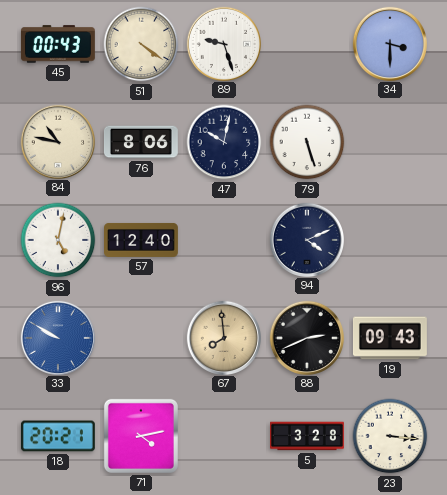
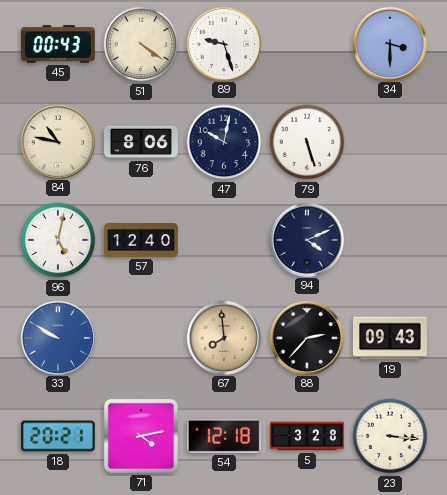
88: 2:41 -> 2:37
54: none -> 12:18
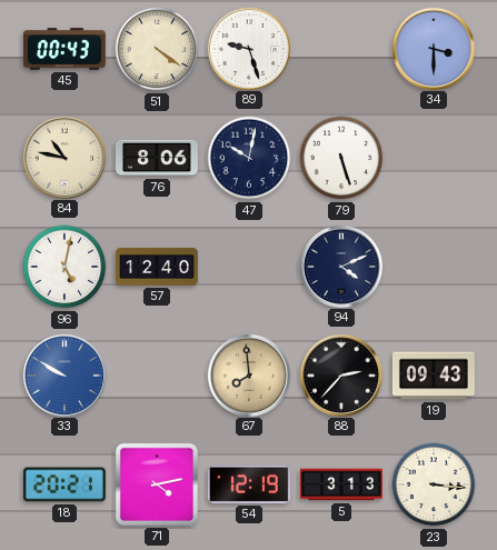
54: 12:18 -> 12:19
5: 3:28 -> 3:13
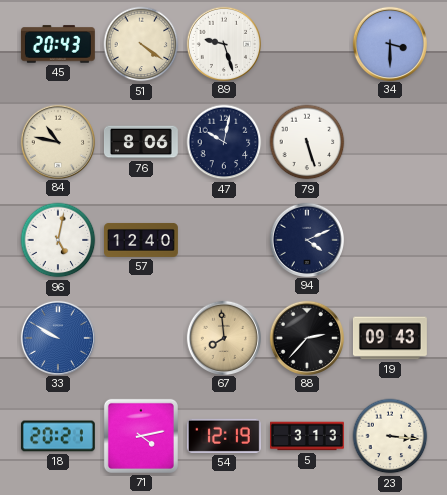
45: 00:43 -> 20:43
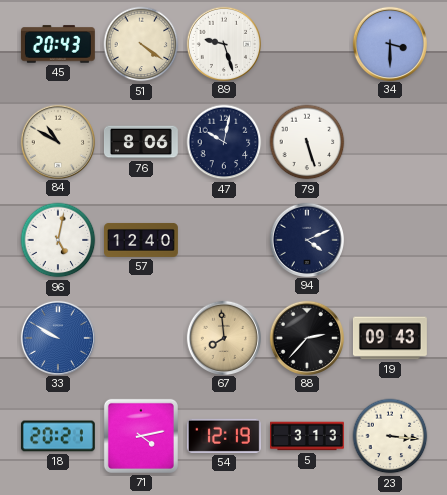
84: 10:47 -> 10:50
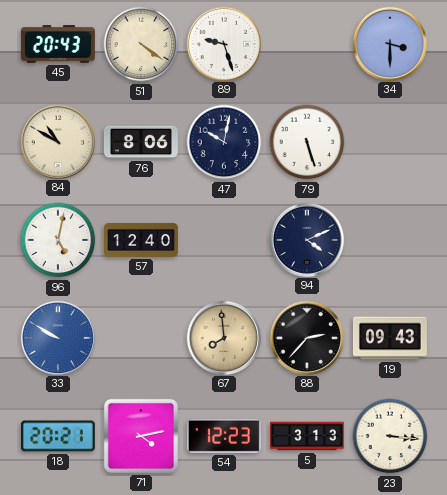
54: 12:19 -> 12:23
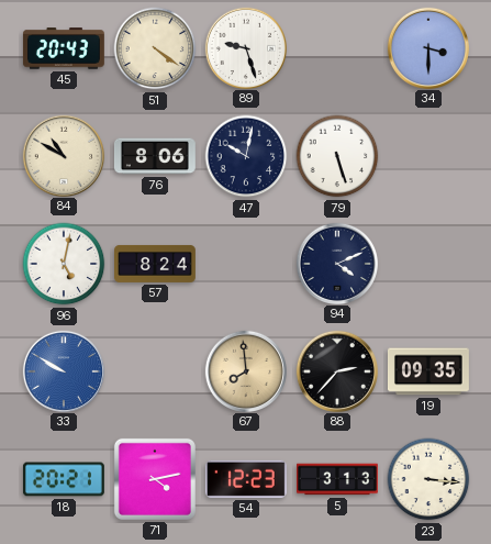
57: 12:40 -> 8:24
19: 09:43 -> 09:35
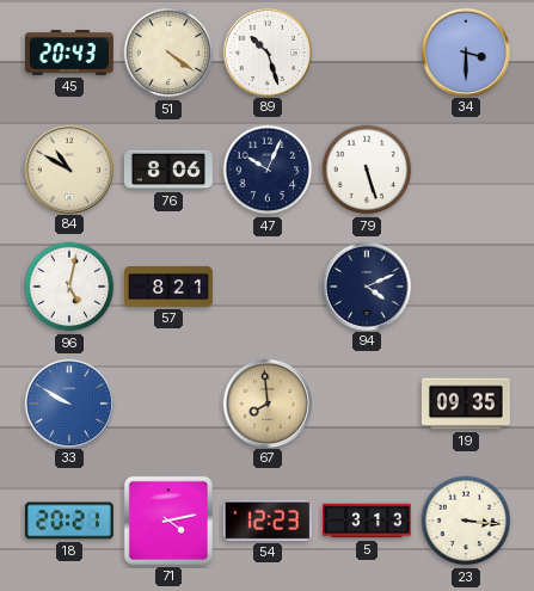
89: 9:27 -> 10:27
47: 10:02 -> 10:04
57: 8:24 -> 8:21
88: 2:37 -> none
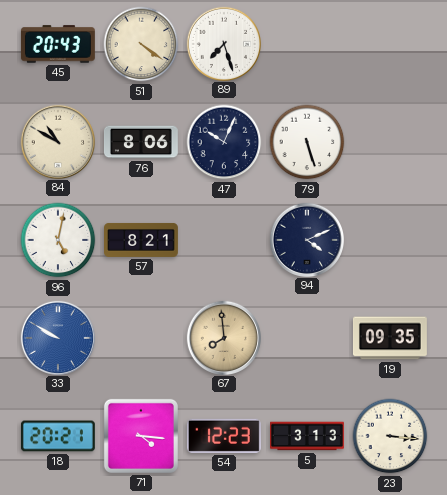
89: 10:27 -> 7:27
34: 3:30 -> none
71: 4:13 -> 4:16
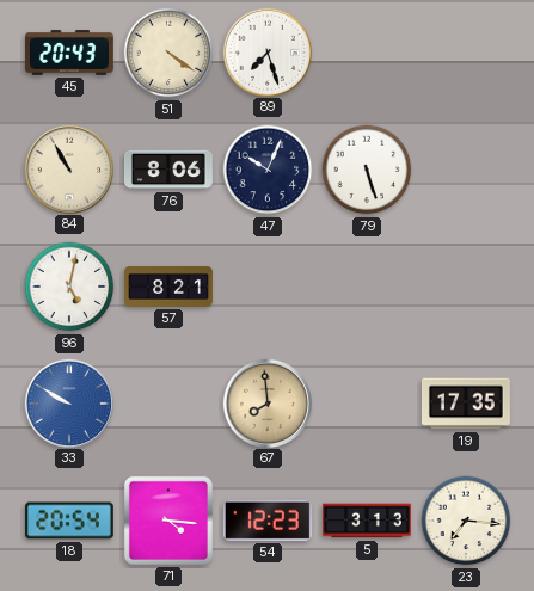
84: 10:50 -> 10:55
94: 4:11 -> none
19: 09:35 -> 17:35
18: 20:21 -> 20:54
23: 3:16 -> 7:16
